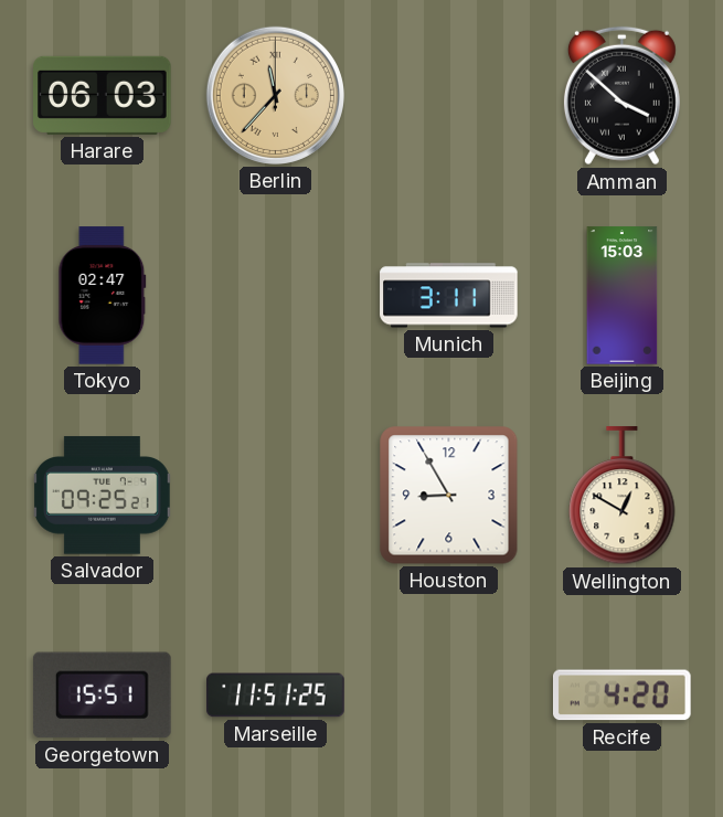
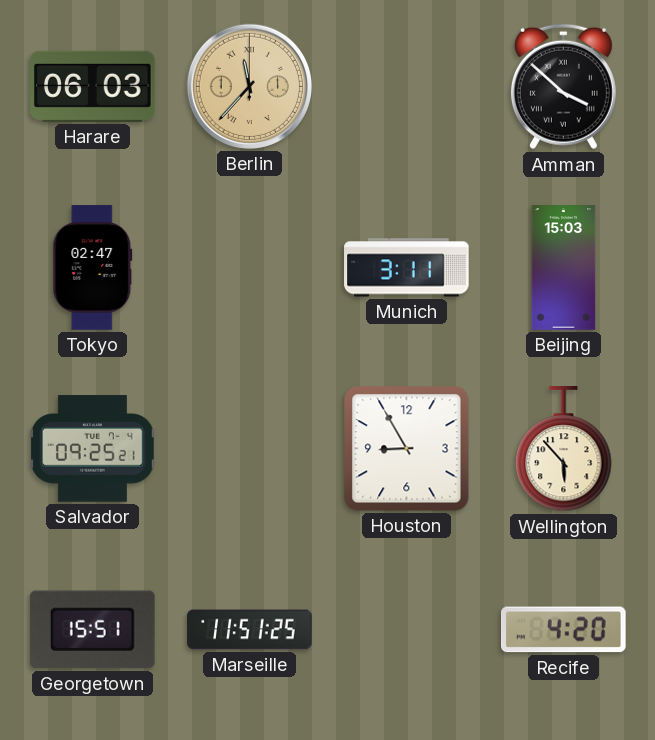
Wellington: 12:50 -> 5:53
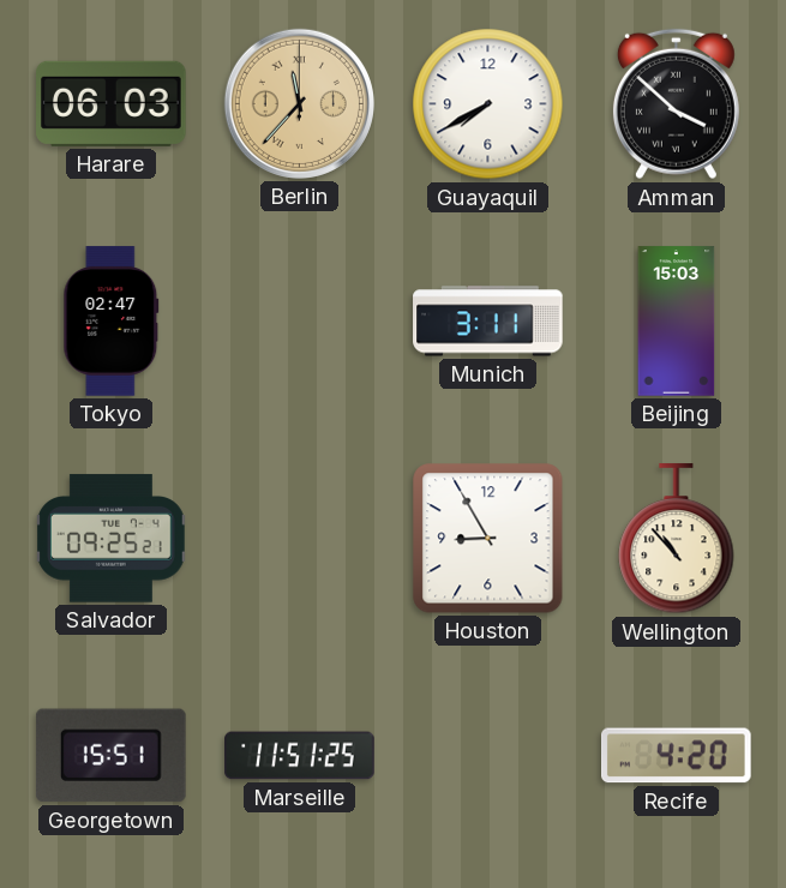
Guayaquil: none -> 7:40
Wellington: 5:53 -> 10:53
